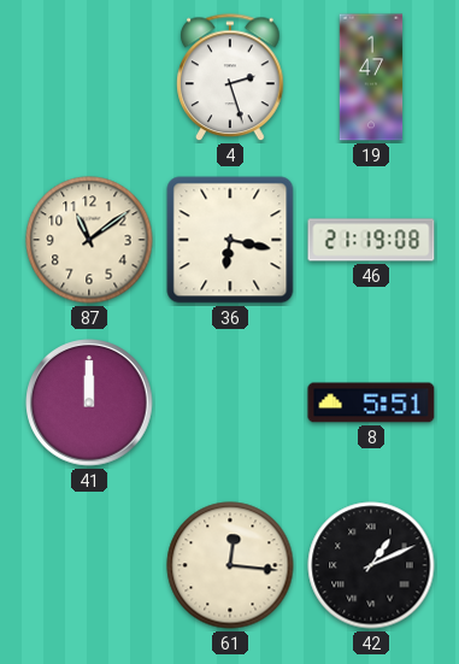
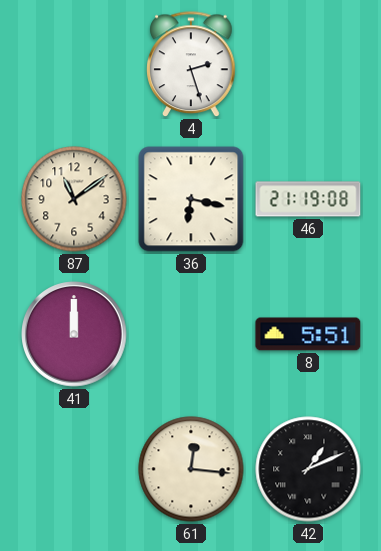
19: 1:47 -> none
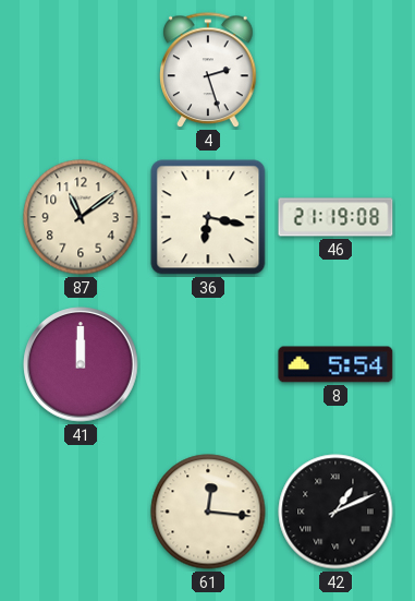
8: 5:51 -> 5:54
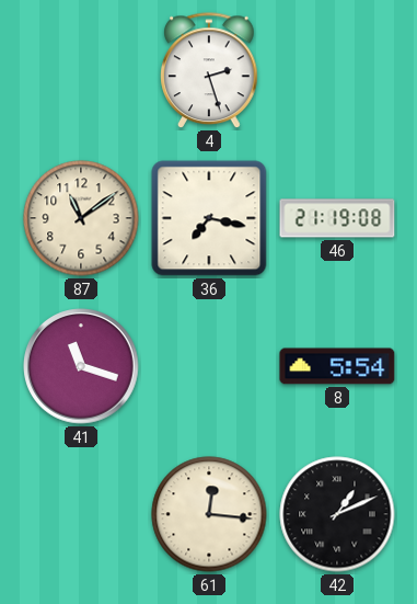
36: 6:17 -> 7:17
41: 12:00 -> 11:18
